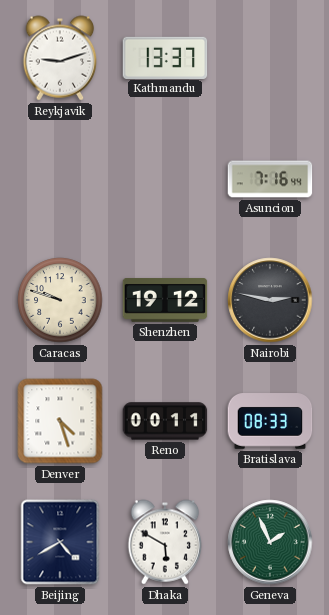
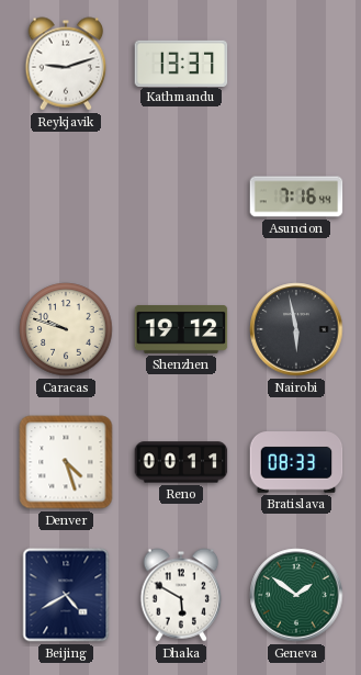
Nairobi: 2:47 -> 5:58
Geneva: 1:56 -> 1:51
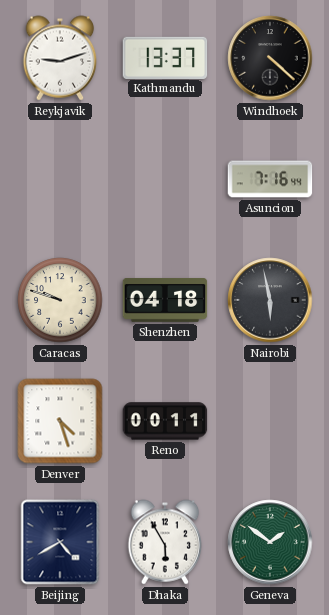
Windhoek: none -> 4:22
Shenzhen: 19:12 -> 04:18
Bratislava: 08:33 -> none
Dhaka: 5:50 -> 5:55
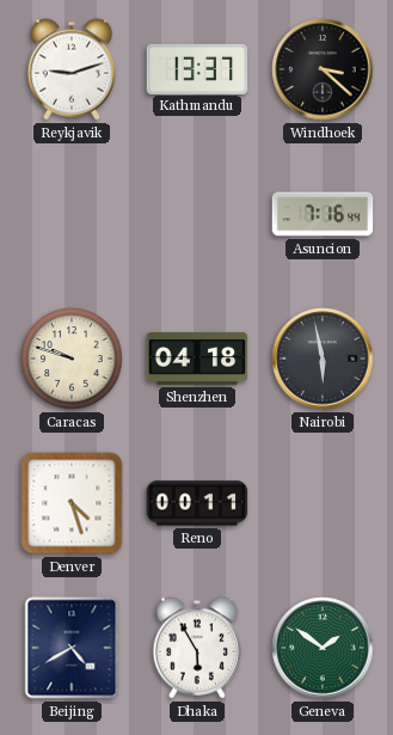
Windhoek: 4:22 -> 3:22
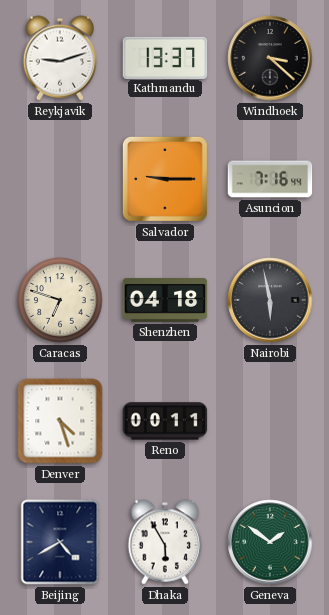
Salvador: none -> 9:15
Caracas: 9:48 -> 6:48
